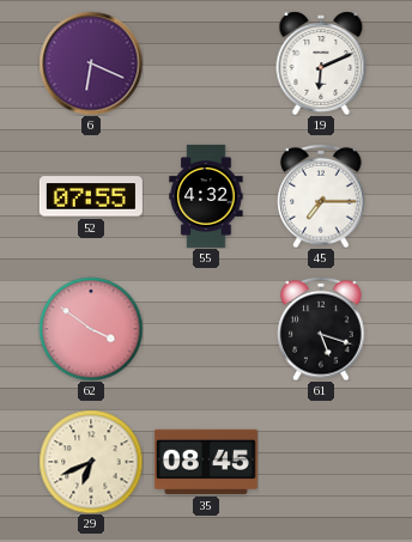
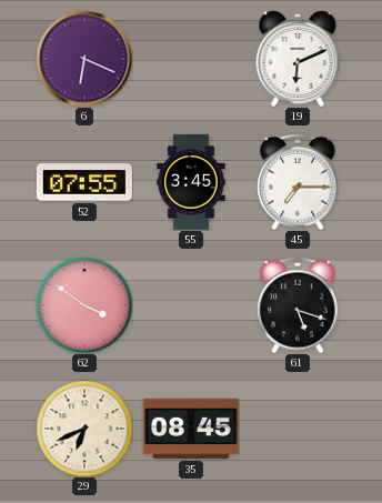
55: 4:32 -> 3:45
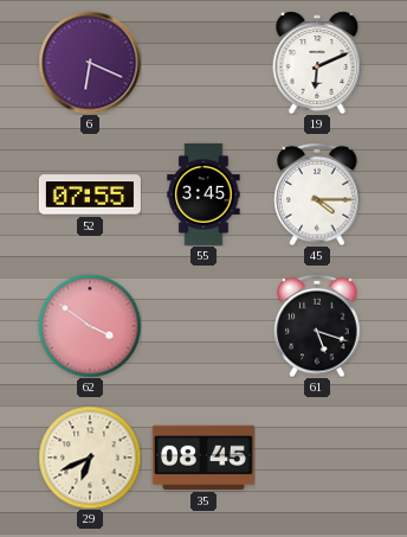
45: 7:15 -> 4:15
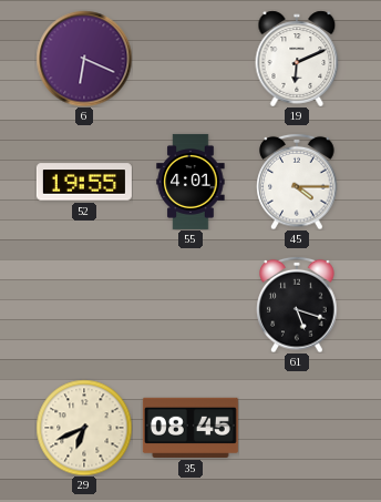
52: 07:55 -> 19:55
55: 3:45 -> 4:01
62: 3:51 -> none
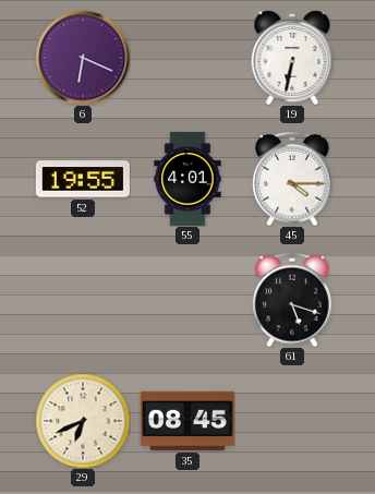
19: 6:11 -> 6:32
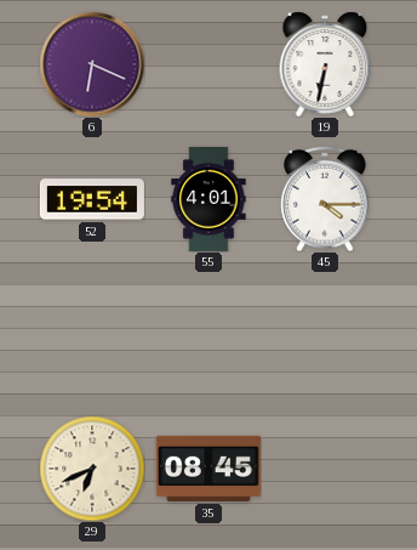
52: 19:55 -> 19:54
61: 5:18 -> none
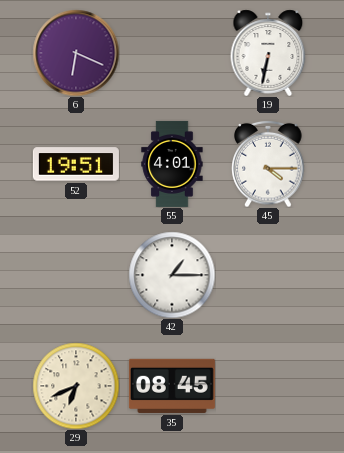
52: 19:54 -> 19:51
42: none -> 1:15
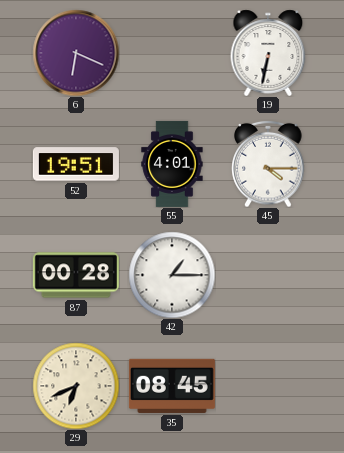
87: none -> 00:28
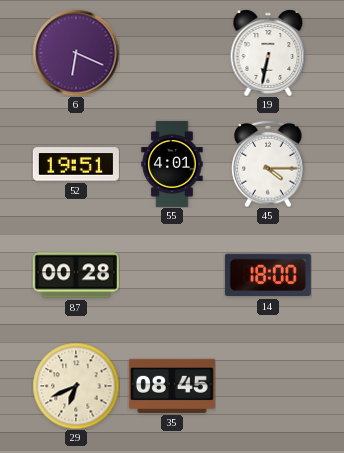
42: 1:15 -> none
14: none -> 18:00
